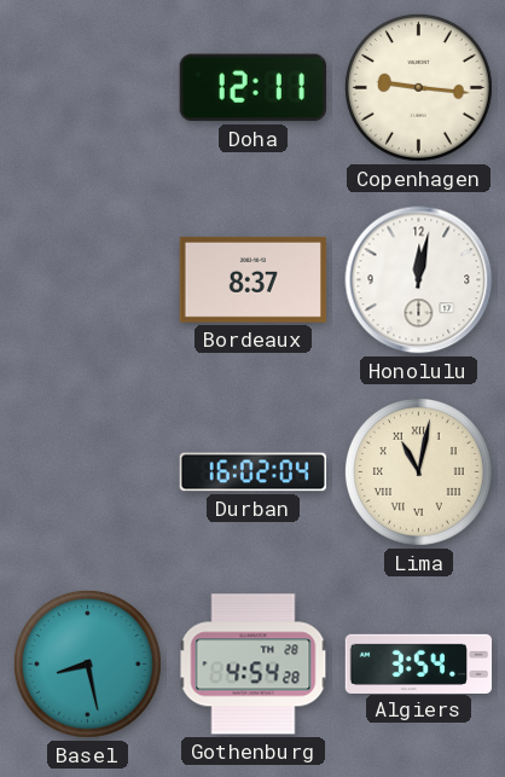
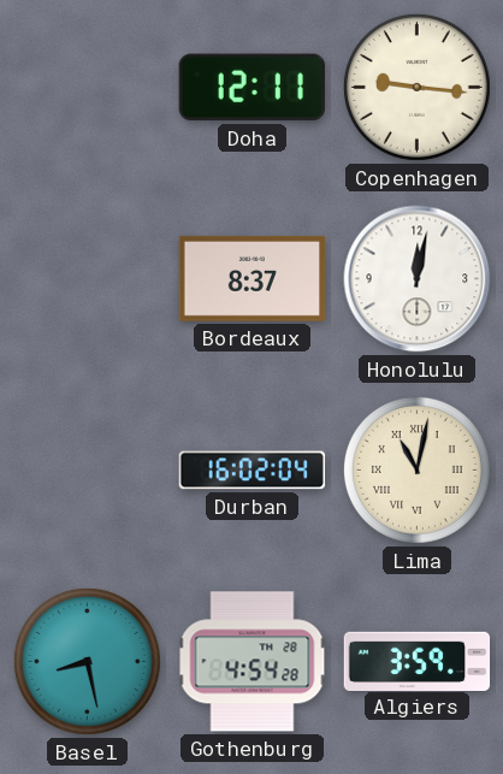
Algiers: 3:54 -> 3:59
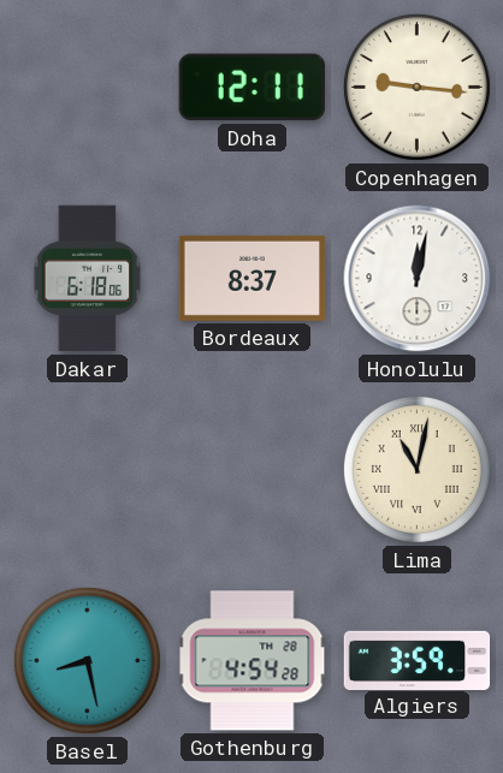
Dakar: none -> 6:18
Durban: 16:02 -> none
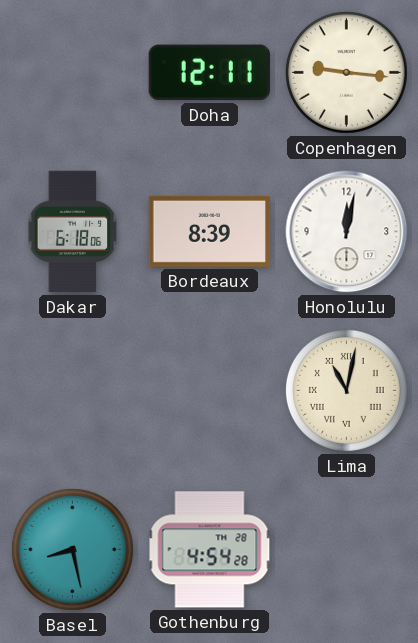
Bordeaux: 8:37 -> 8:39
Algiers: 3:59 -> none
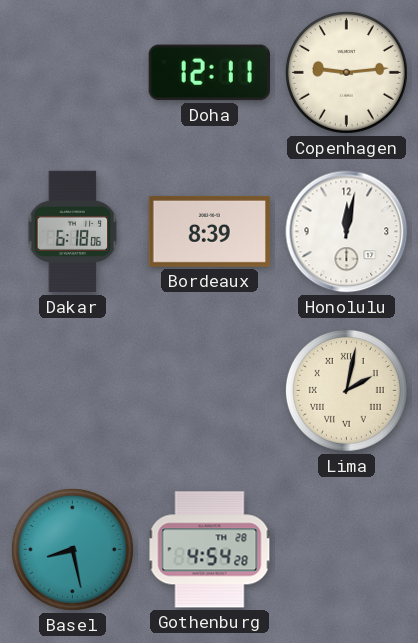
Copenhagen: 9:16 -> 9:14
Lima: 11:02 -> 2:02
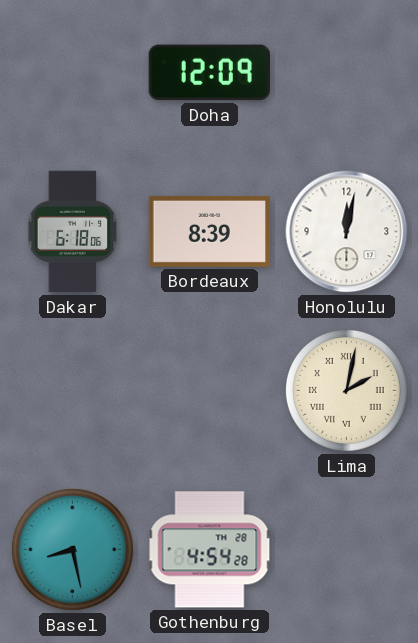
Doha: 12:11 -> 12:09
Copenhagen: 9:14 -> none
